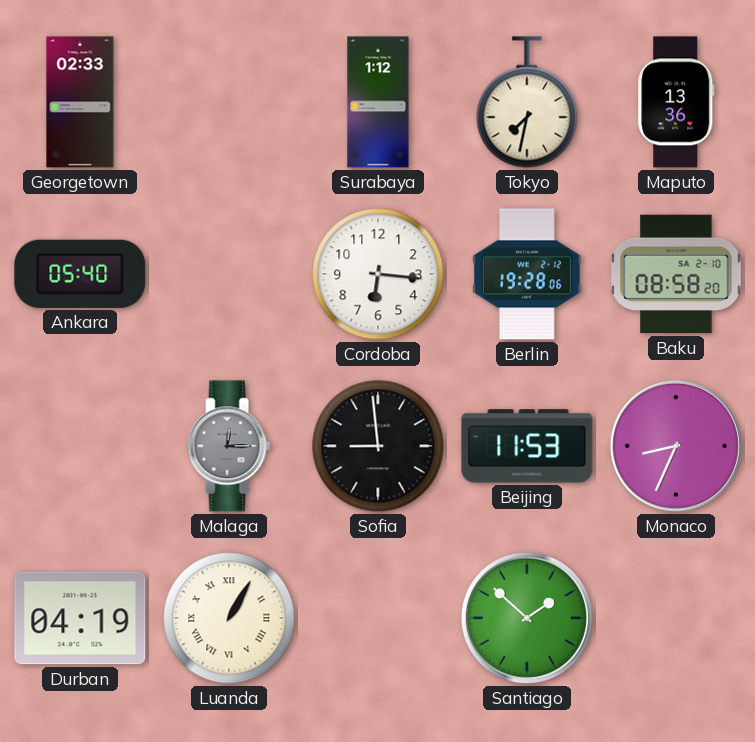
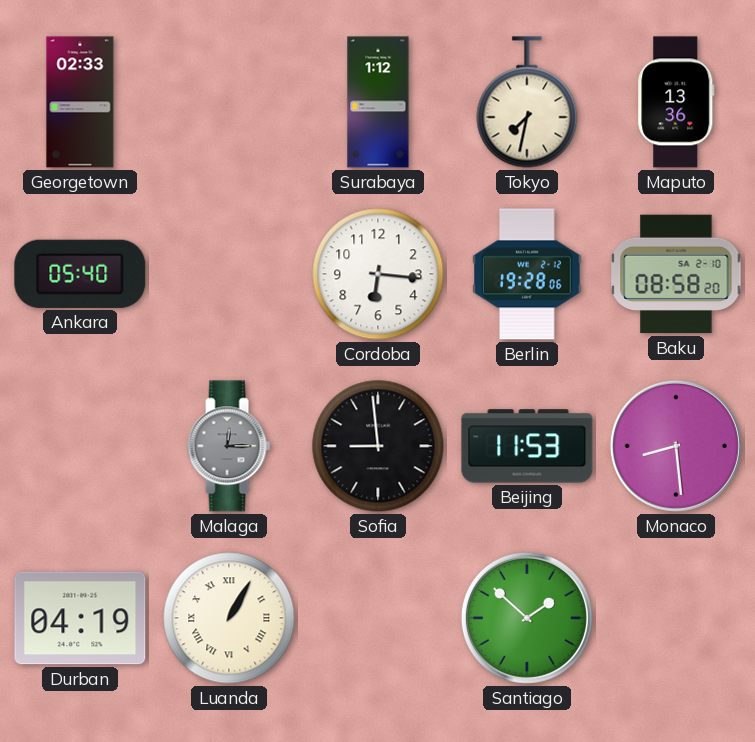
Monaco: 8:34 -> 8:29
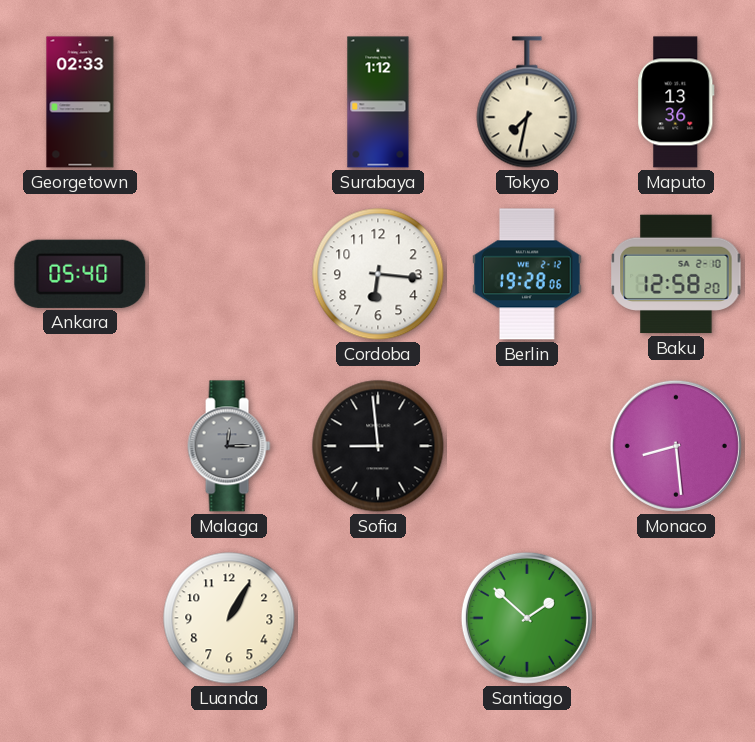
Baku: 08:58 -> 12:58
Beijing: 11:53 -> none
Durban: 04:19 -> none
Luanda numerals: Roman -> Arabic
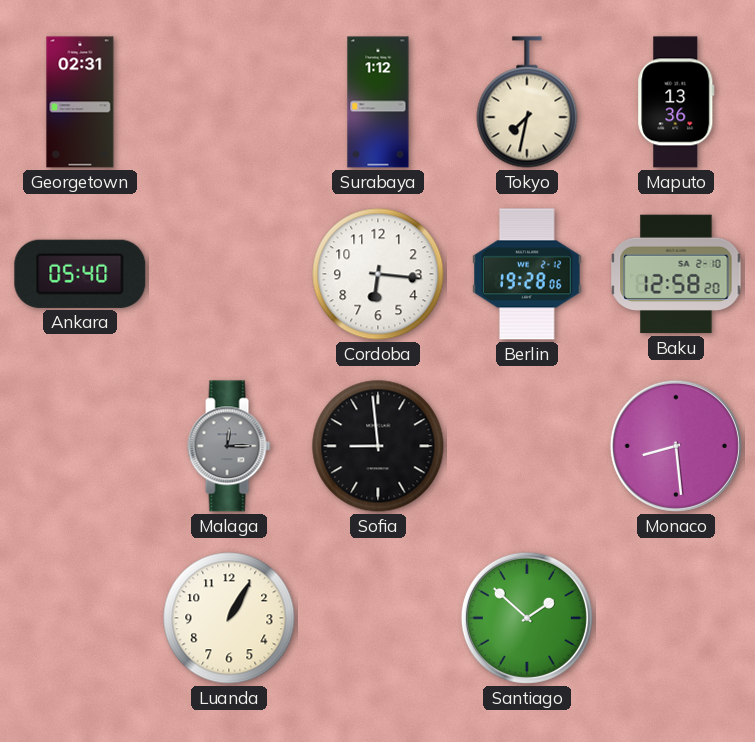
Georgetown: 02:33 -> 02:31
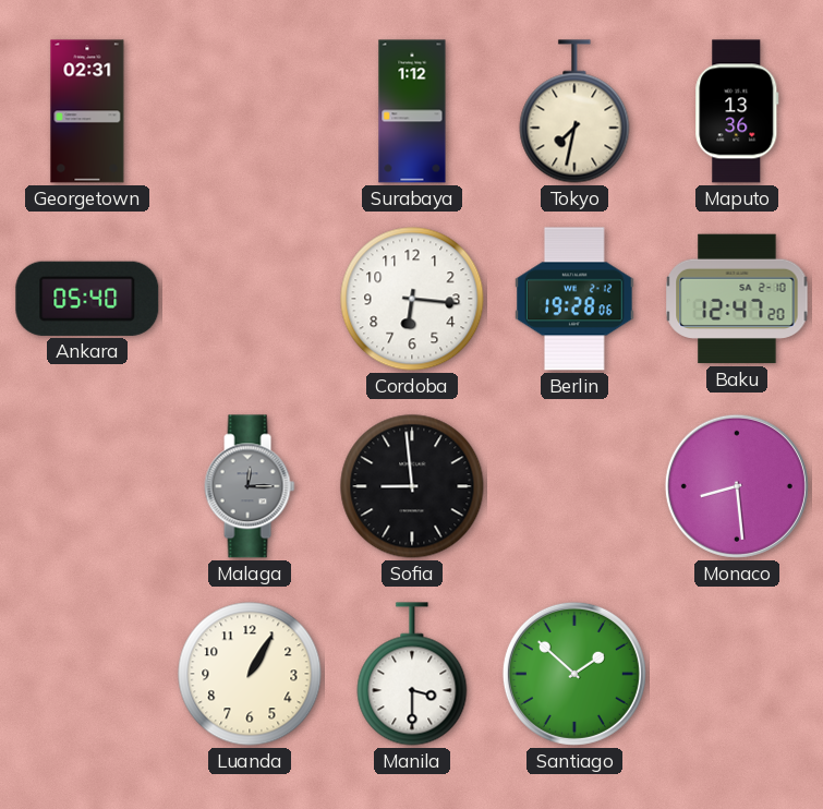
Baku: 12:58 -> 12:47
Manila: none -> 3:30
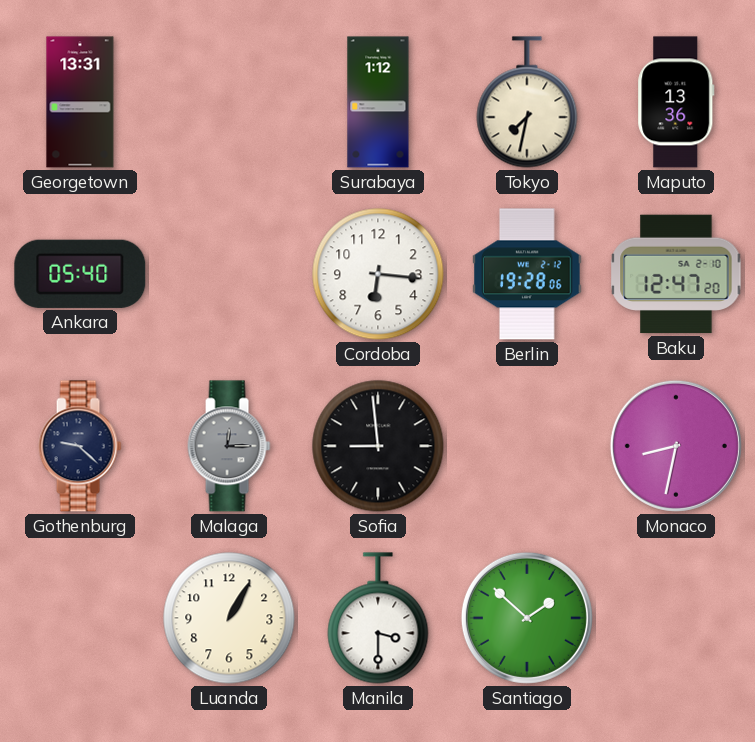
Georgetown: 02:31 -> 13:31
Gothenburg: none -> 9:22
Monaco: 8:29 -> 8:32
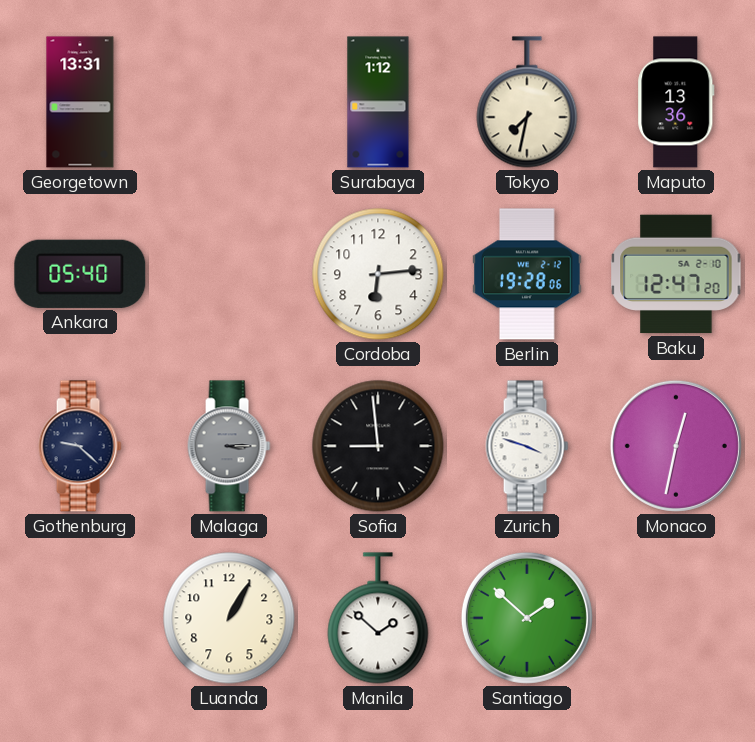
Cordoba: 6:16 -> 6:14
Malaga: 12:15 -> 3:15
Zurich: none -> 3:48
Monaco: 8:32 -> 12:32
Manila: 3:30 -> 1:52
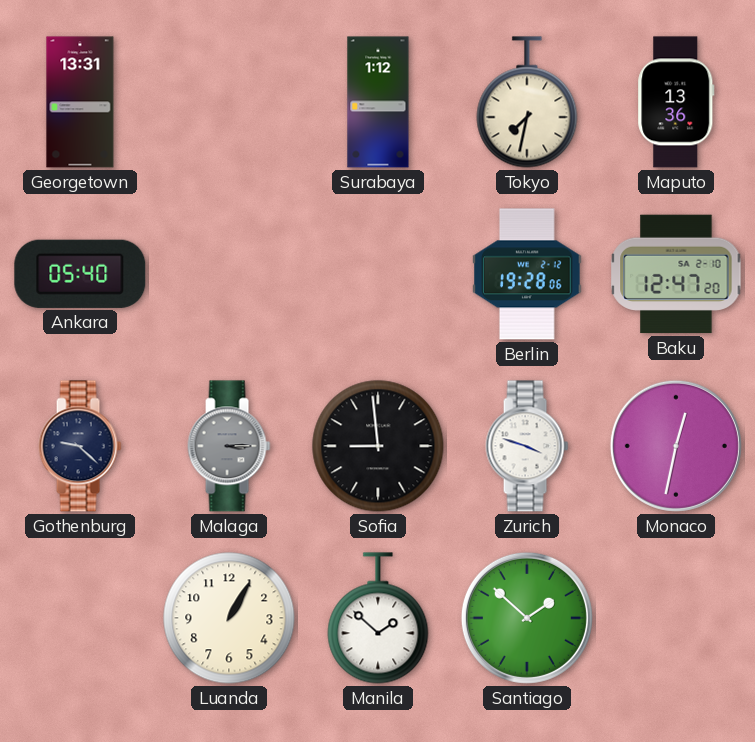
Cordoba: 6:14 -> none
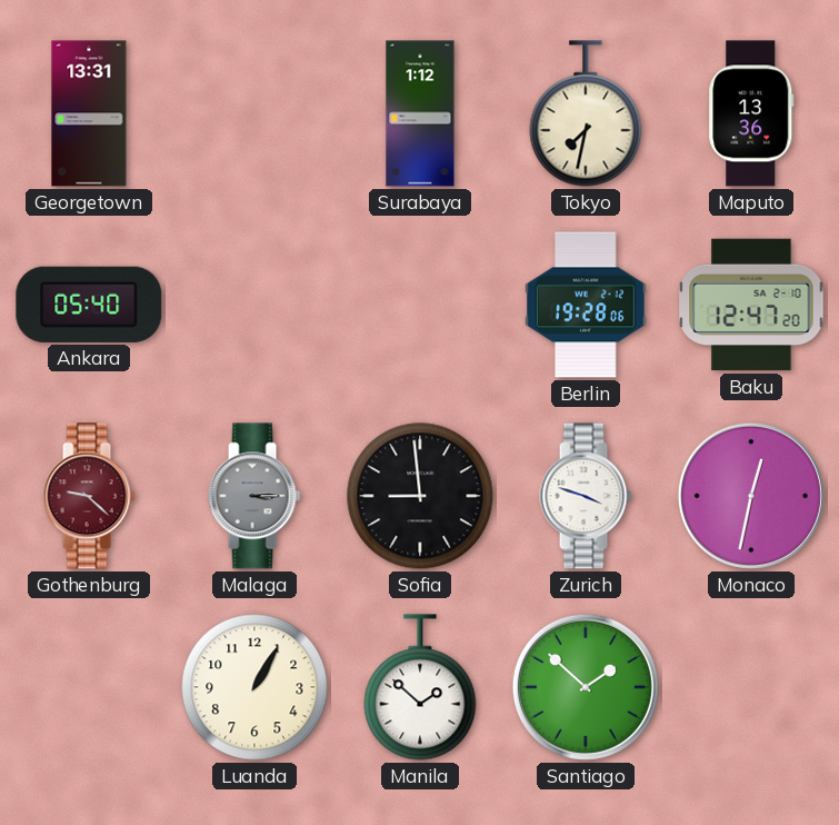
Gothenburg dial: navy -> burgundy
